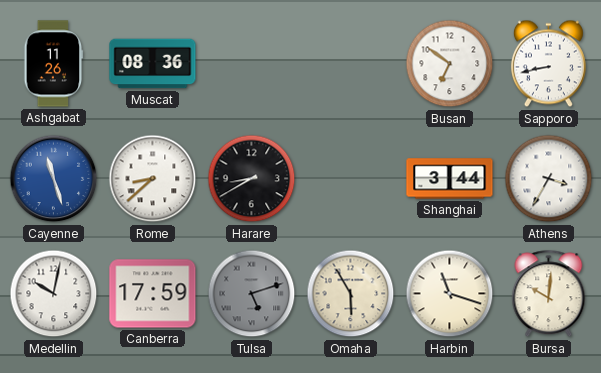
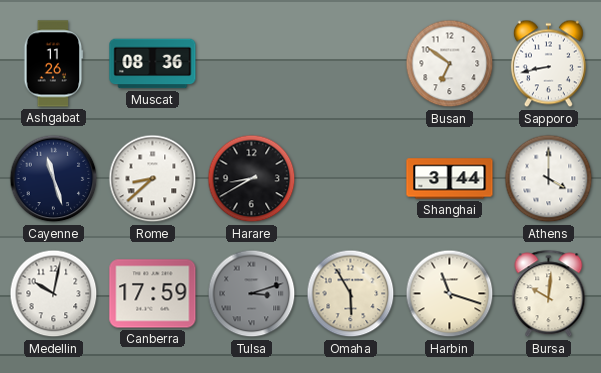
Cayenne dial: blue -> navy
Athens: 3:35 -> 4:00
Tulsa: 5:12 -> 3:12
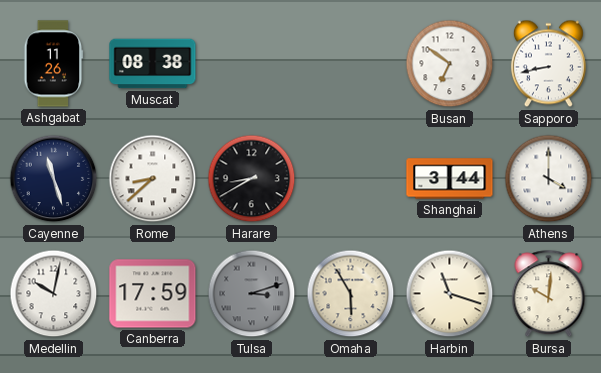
Muscat: 08:36 -> 08:38
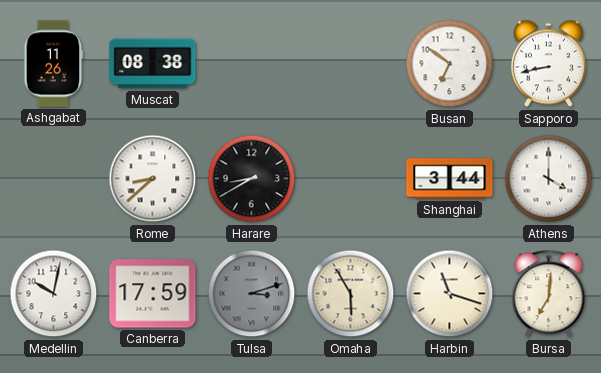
Cayenne: 11:27 -> none
Bursa: 10:01 -> 7:01
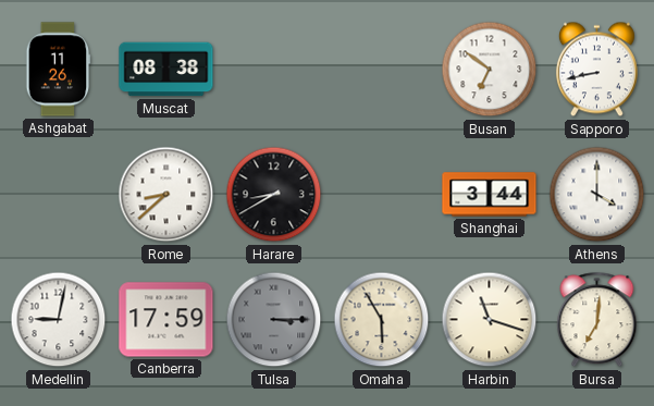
Medellin: 10:02 -> 9:02
Tulsa: 3:12 -> 3:15
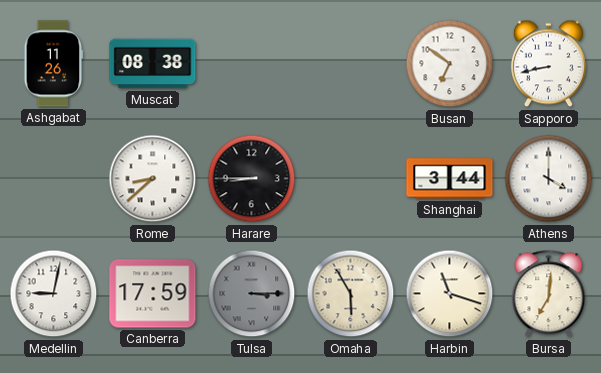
Harare: 8:40 -> 8:45
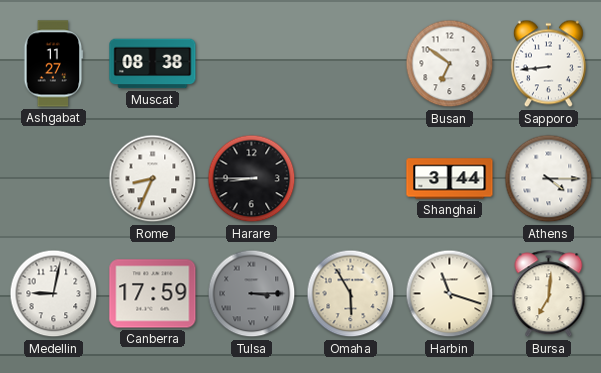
Ashgabat: 11:26 -> 11:27
Sapporo: 8:43 -> 8:44
Rome: 8:38 -> 8:34
Athens: 4:00 -> 4:15
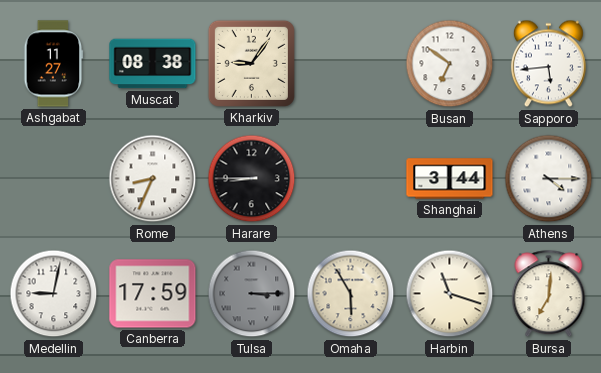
Kharkiv: none -> 9:06
Sapporo: 8:44 -> 5:44
